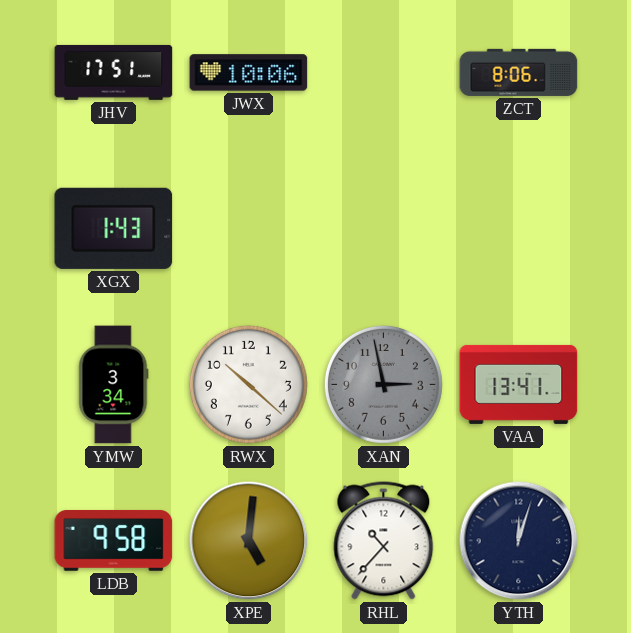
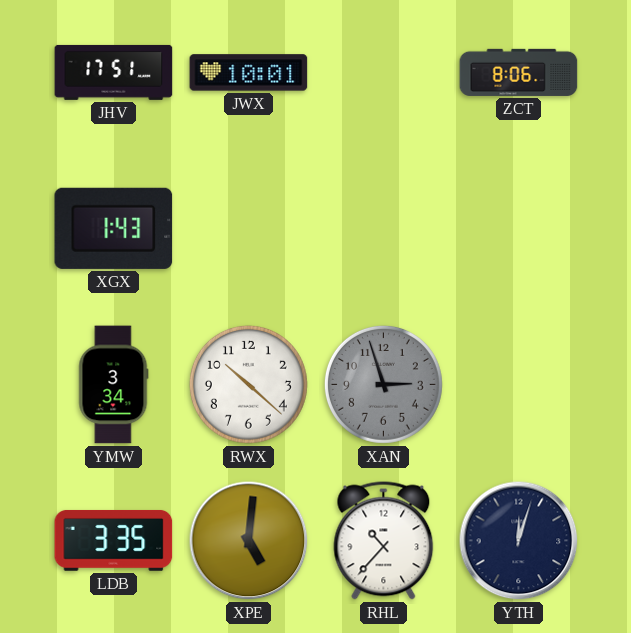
JWX: 10:06 -> 10:01
XAN: 2:58 -> 2:57
VAA: 13:41 -> none
LDB: 9:58 -> 3:35
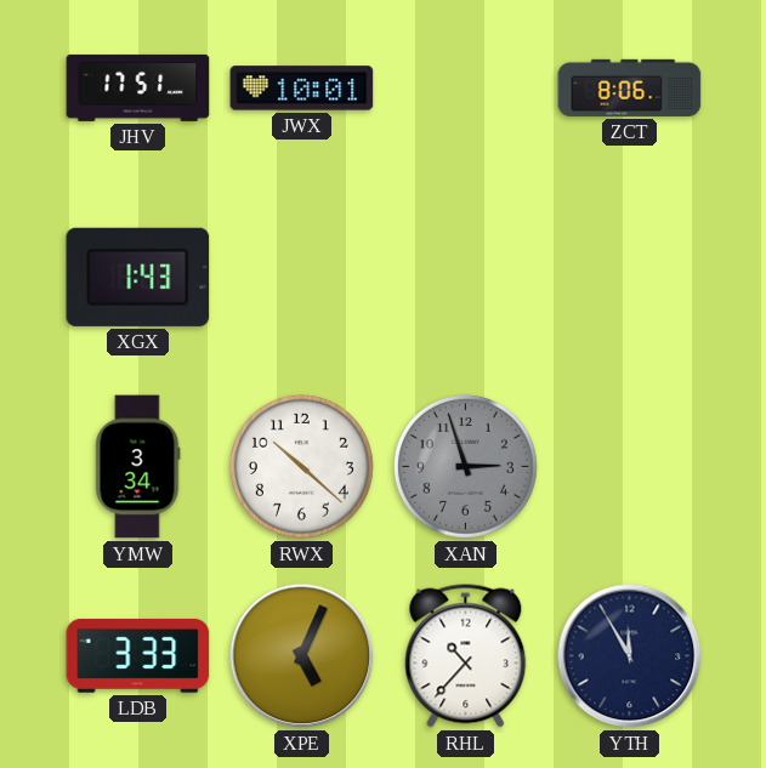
LDB: 3:35 -> 3:33
XPE: 5:01 -> 5:04
YTH: 12:03 -> 11:55
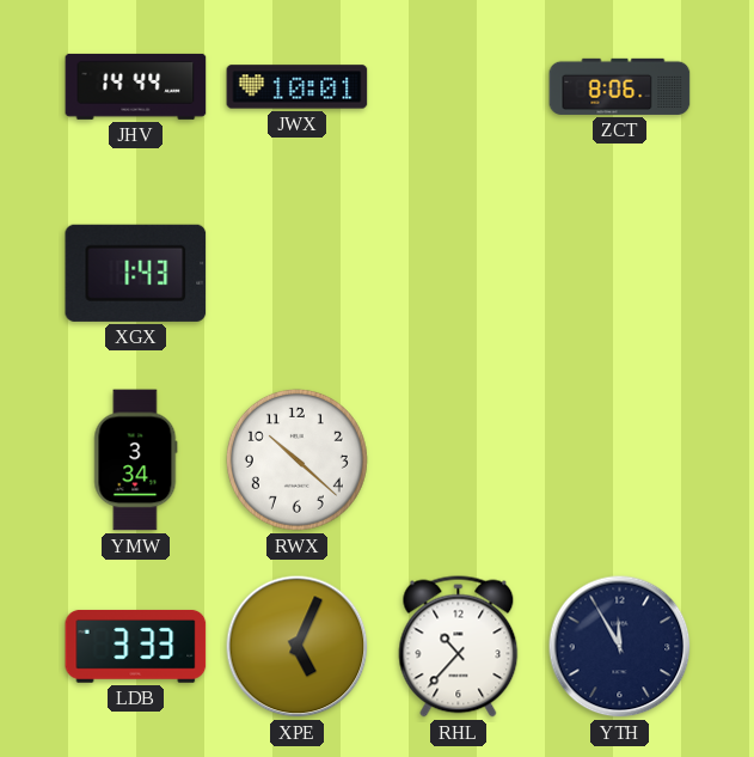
JHV: 17:51 -> 14:44
XAN: 2:57 -> none
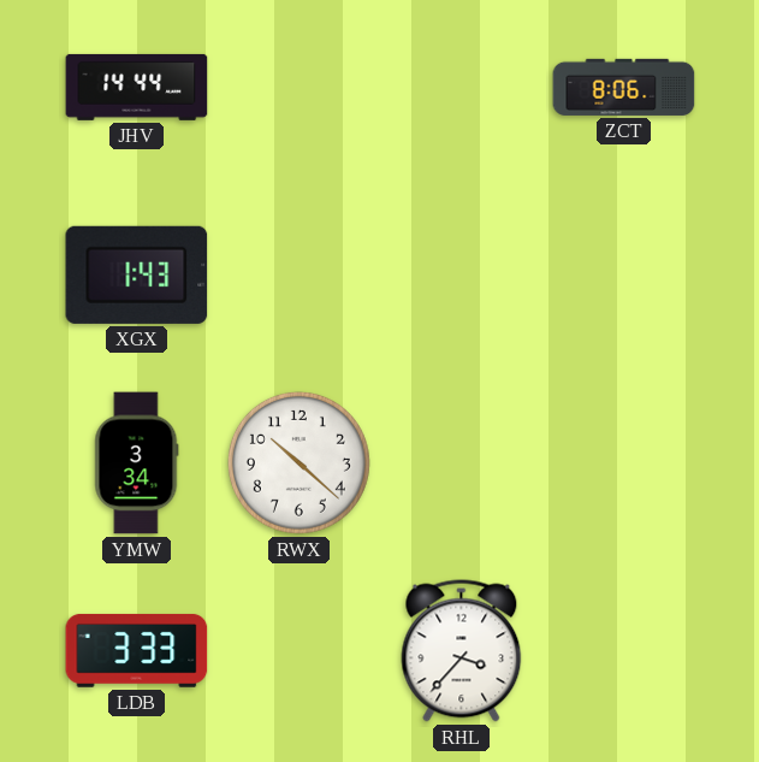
JWX: 10:01 -> none
XPE: 5:04 -> none
RHL: 10:37 -> 3:37
YTH: 11:55 -> none
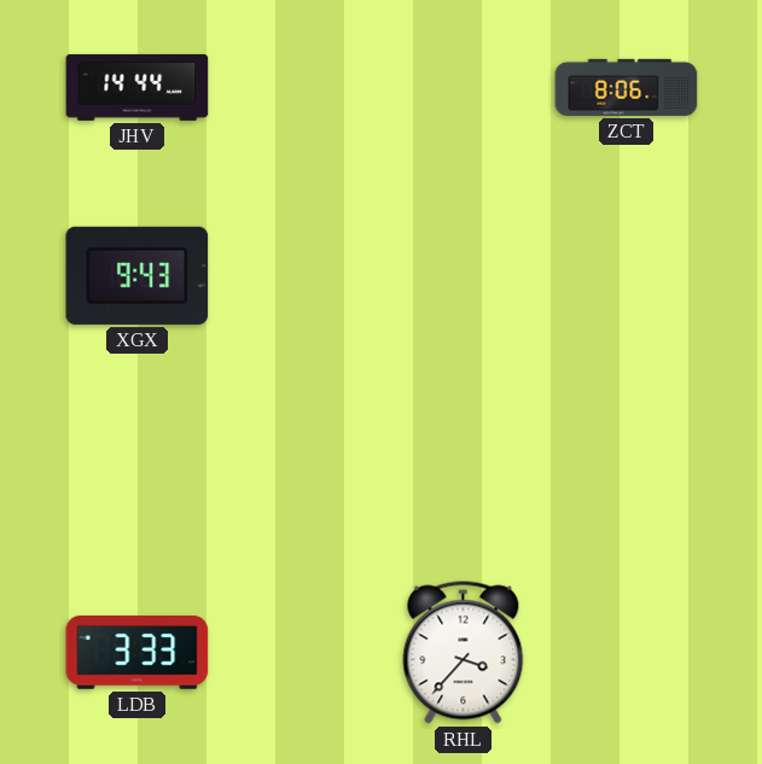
XGX: 1:43 -> 9:43
YMW: 3:34 -> none
RWX: 10:22 -> none
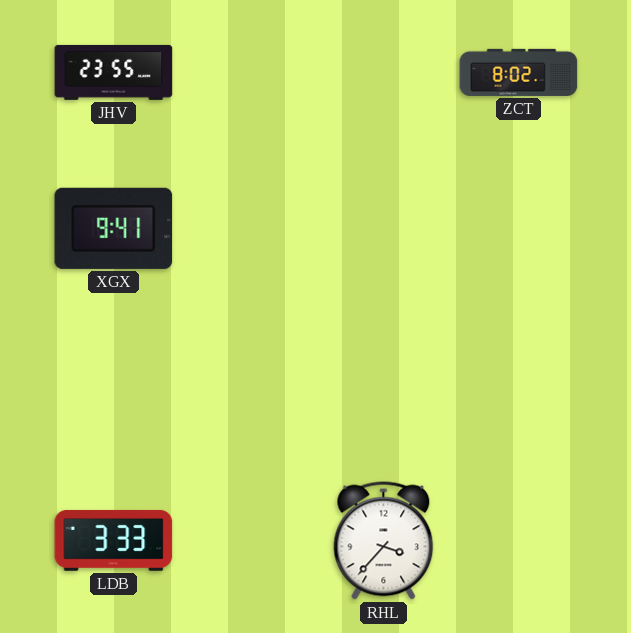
JHV: 14:44 -> 23:55
ZCT: 8:06 -> 8:02
XGX: 9:43 -> 9:41
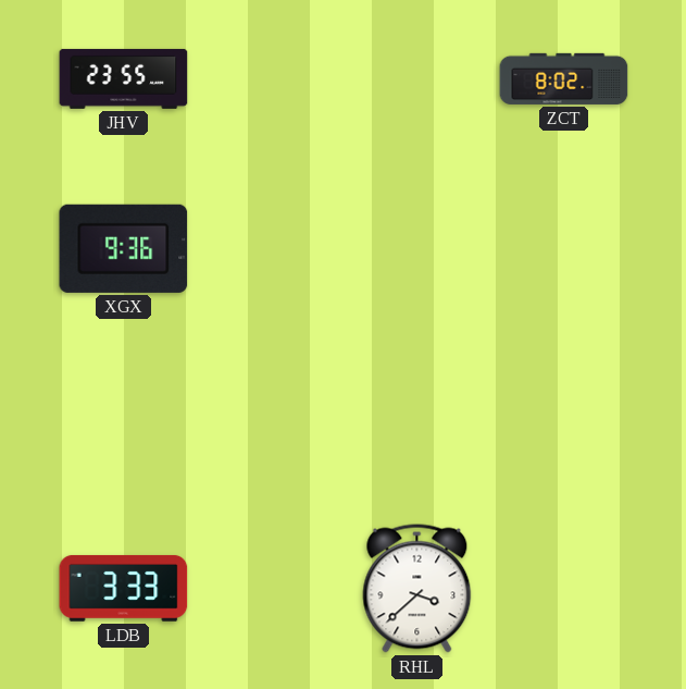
XGX: 9:41 -> 9:36
RHL: 3:37 -> 3:38
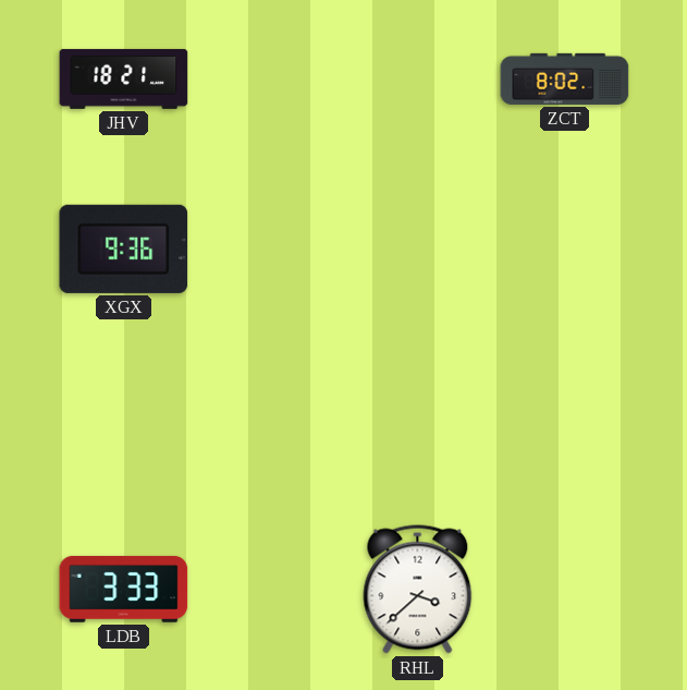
JHV: 23:55 -> 18:21
